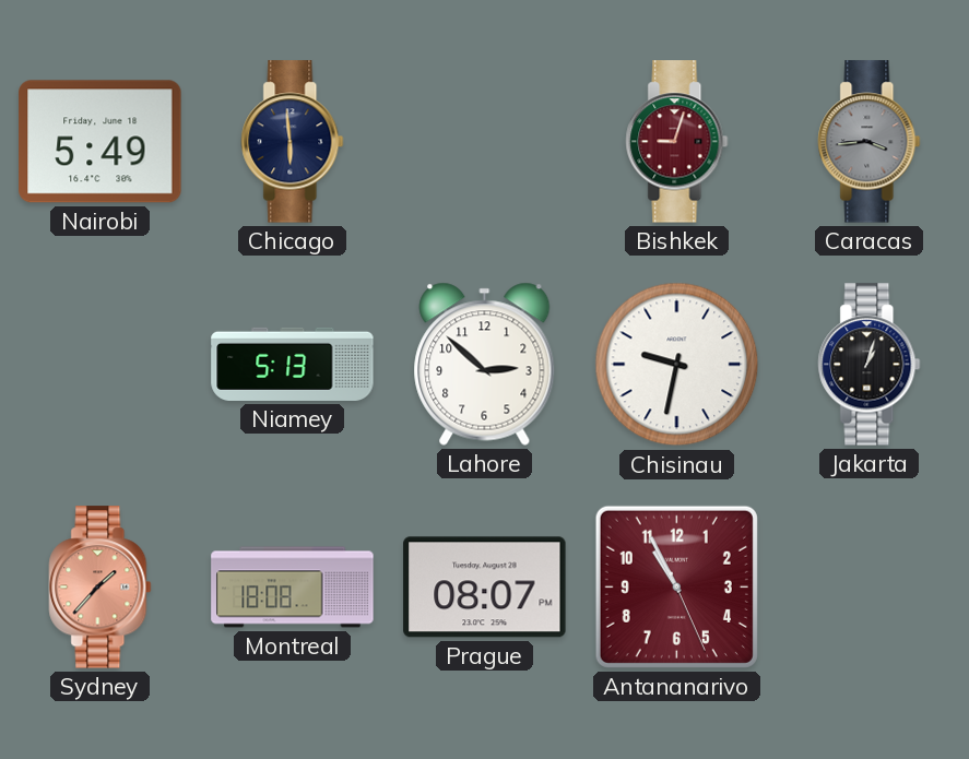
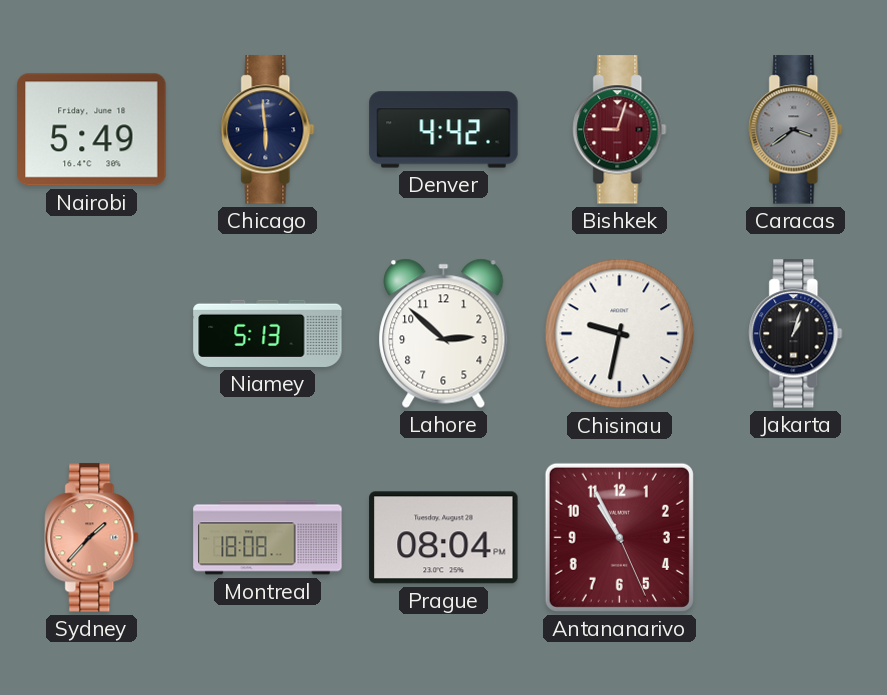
Denver: none -> 4:42
Caracas: 3:44 -> 3:39
Prague: 08:07 -> 08:04
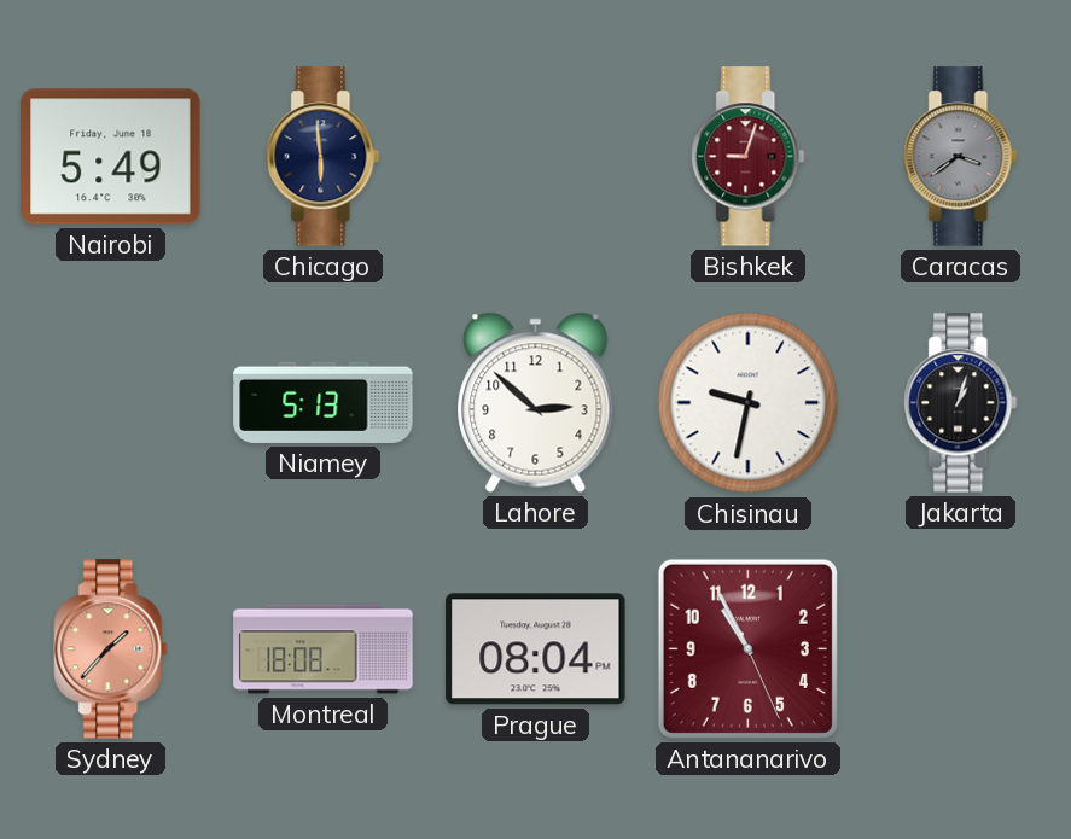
Denver: 4:42 -> none
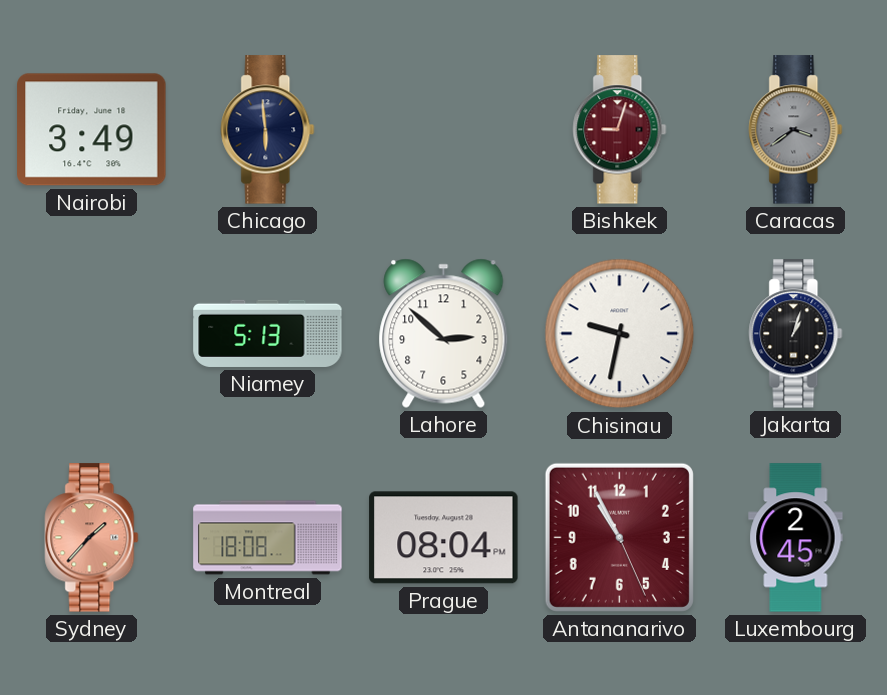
Nairobi: 5:49 -> 3:49
Luxembourg: none -> 2:45
